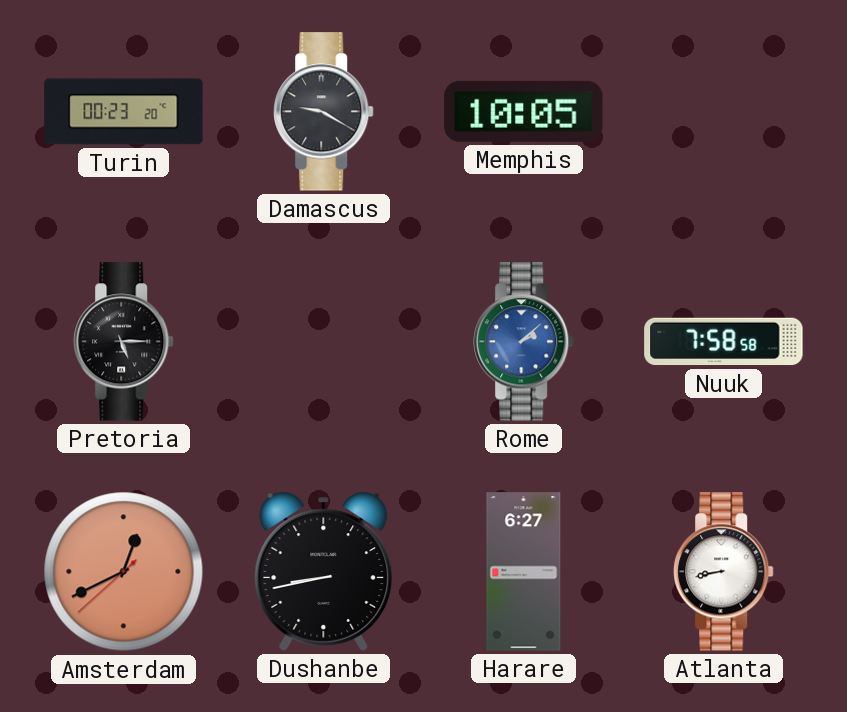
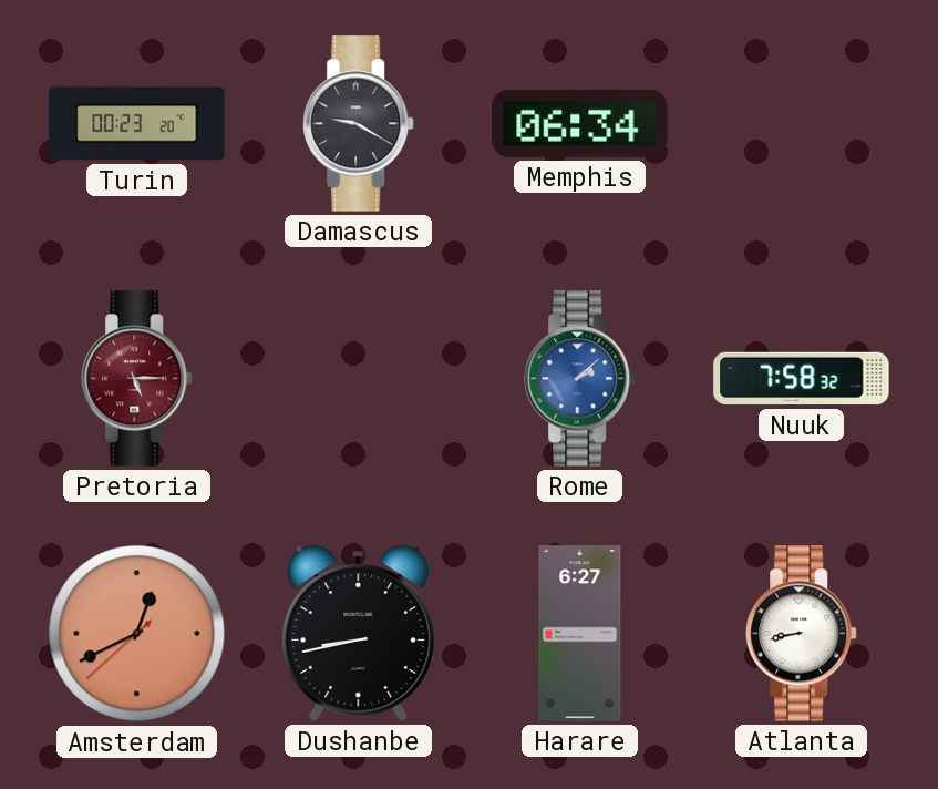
Memphis: 10:05 -> 06:34
Pretoria dial: black -> burgundy
Nuuk: 7:58:58 -> 7:58:32
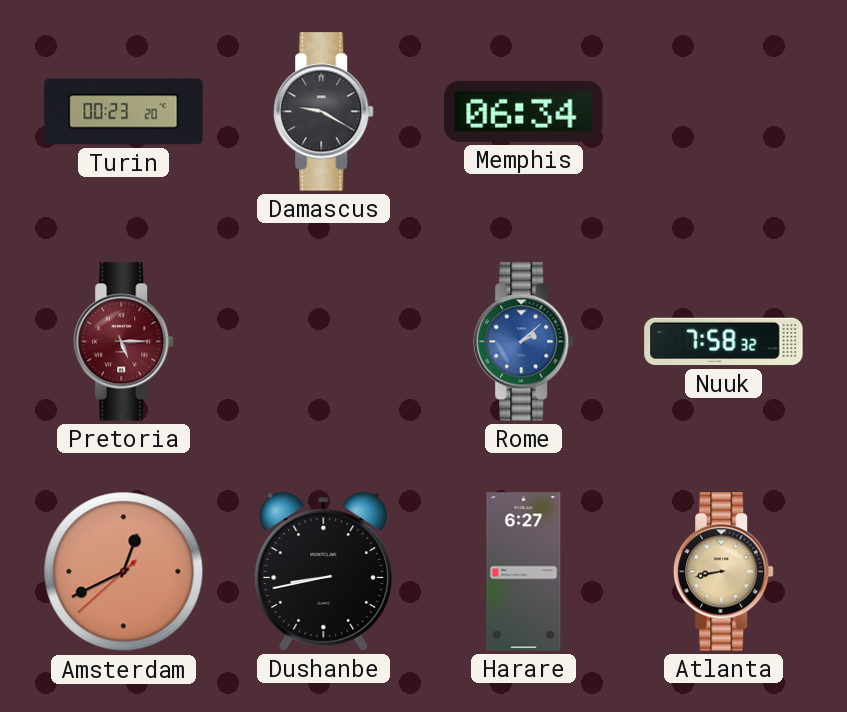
Atlanta dial: white -> champagne
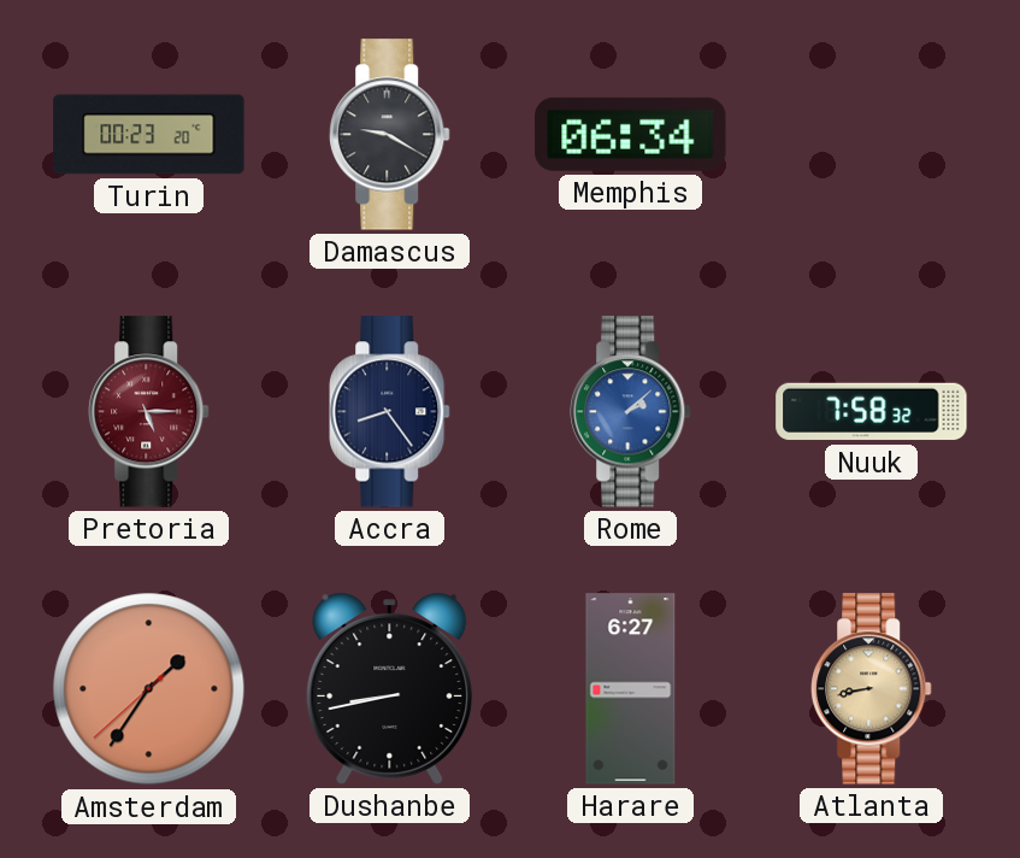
Accra: none -> 8:24
Amsterdam: 12:40 -> 1:35
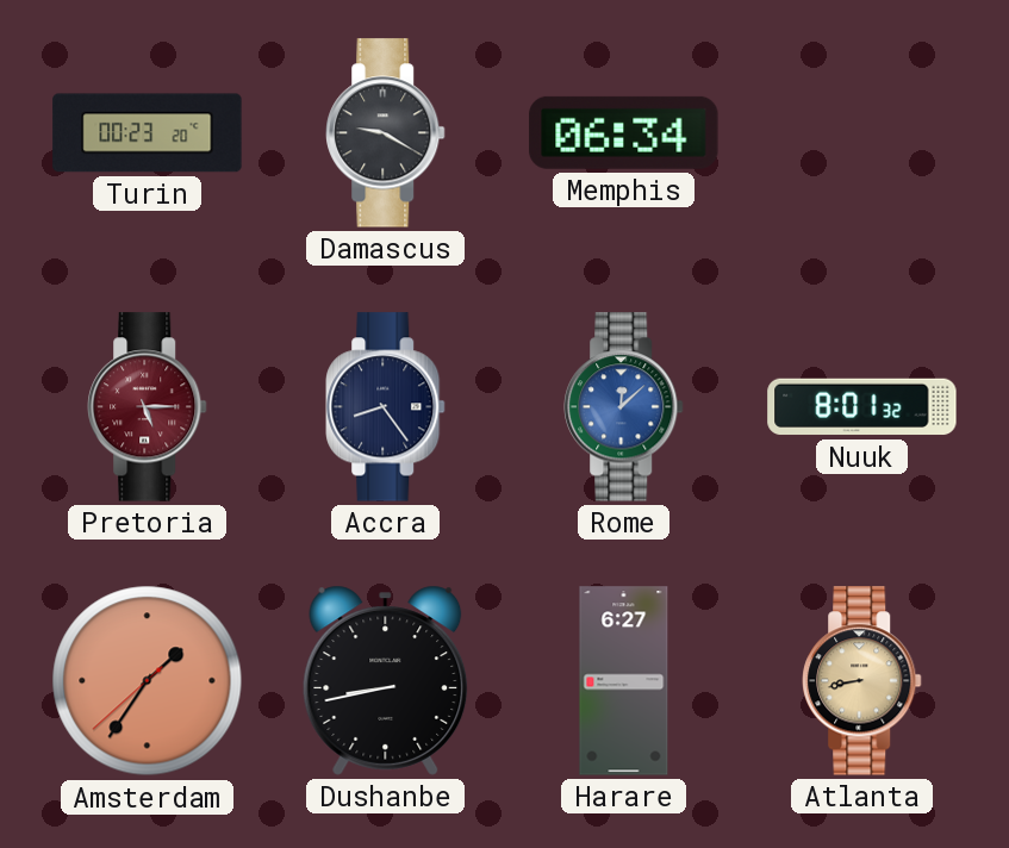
Rome: 2:08 -> 12:08
Nuuk: 7:58 -> 8:01
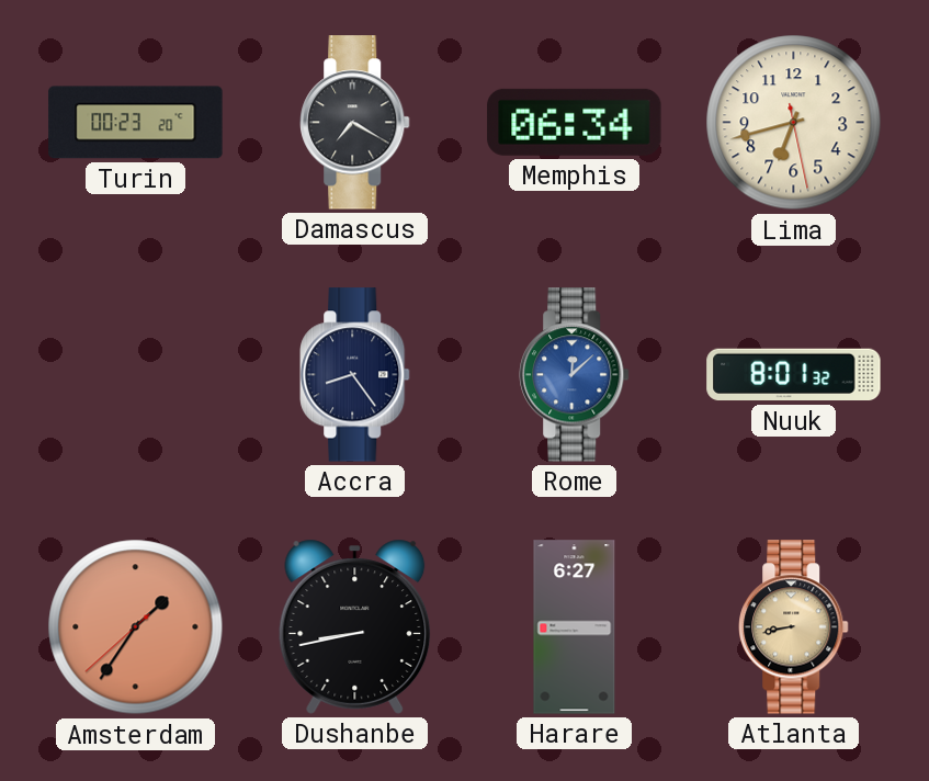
Damascus: 9:20 -> 7:20
Lima: none -> 6:42
Pretoria: 5:15 -> none
